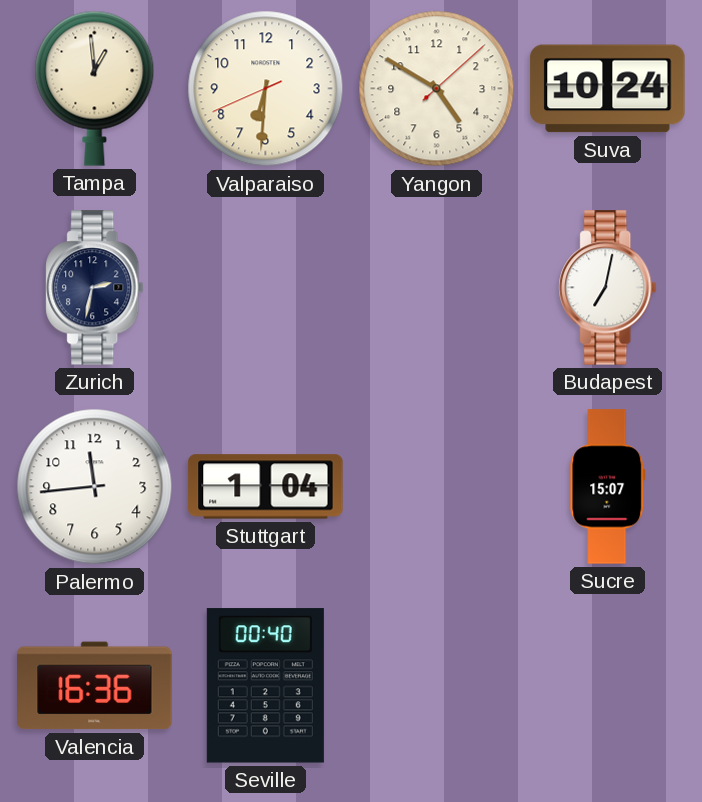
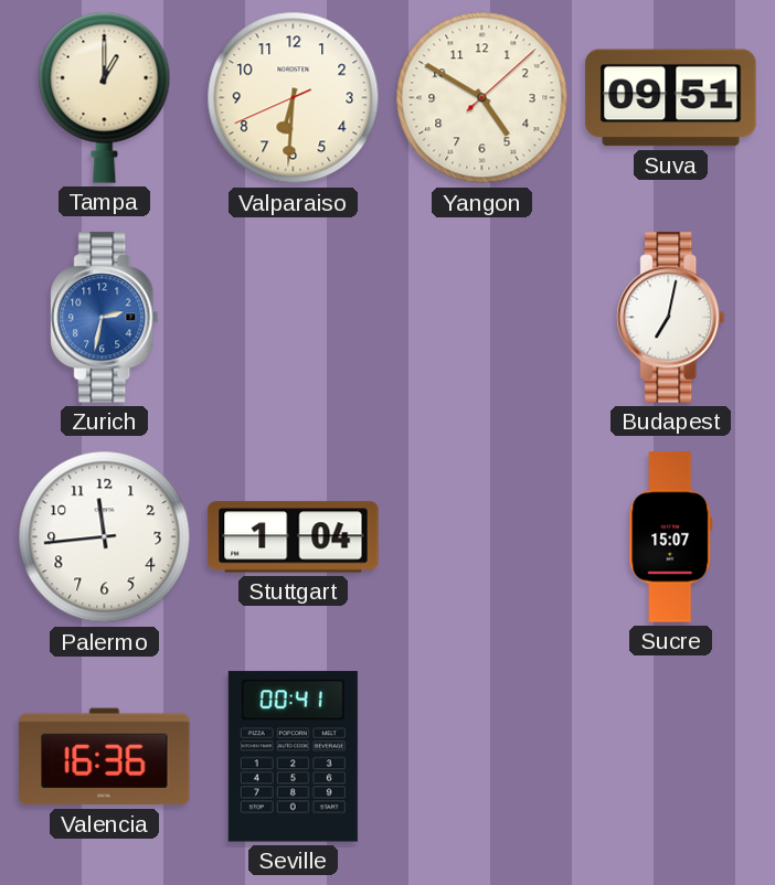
Tampa: 12:59 -> 1:00
Suva: 10:24 -> 09:51
Zurich dial: navy -> blue
Seville: 00:40 -> 00:41
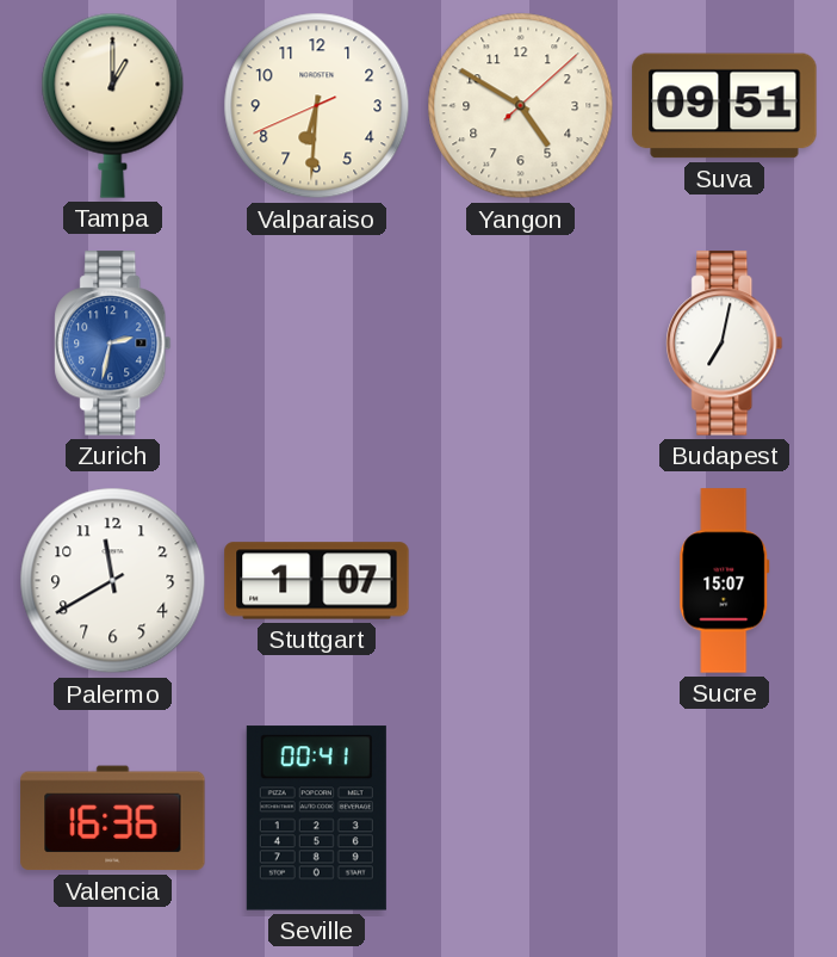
Palermo: 11:44 -> 11:40
Stuttgart: 1:04 -> 1:07
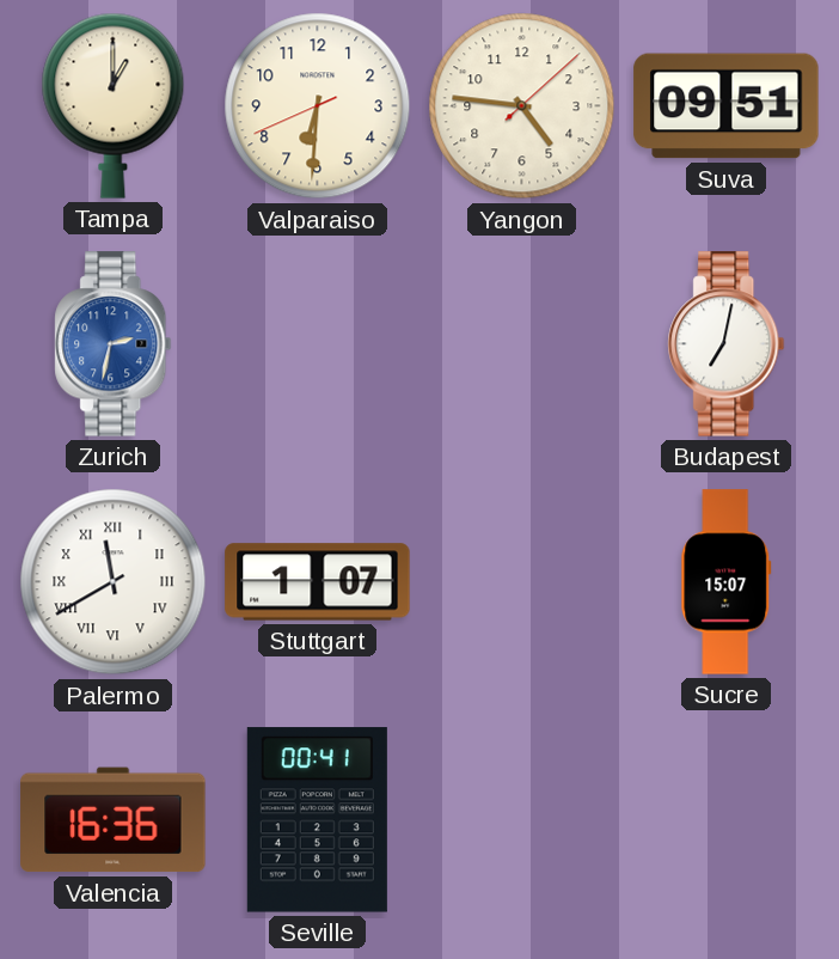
Yangon: 4:50 -> 4:46
Palermo numerals: Arabic -> Roman
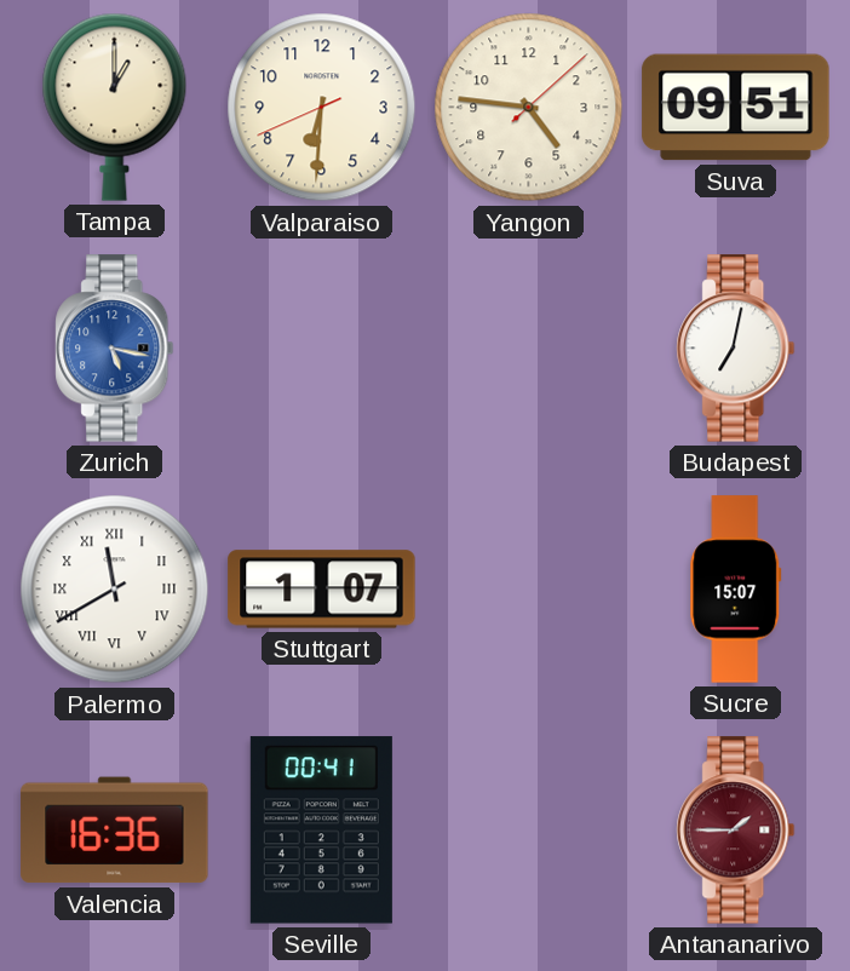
Zurich: 2:32 -> 5:17
Antananarivo: none -> 1:45
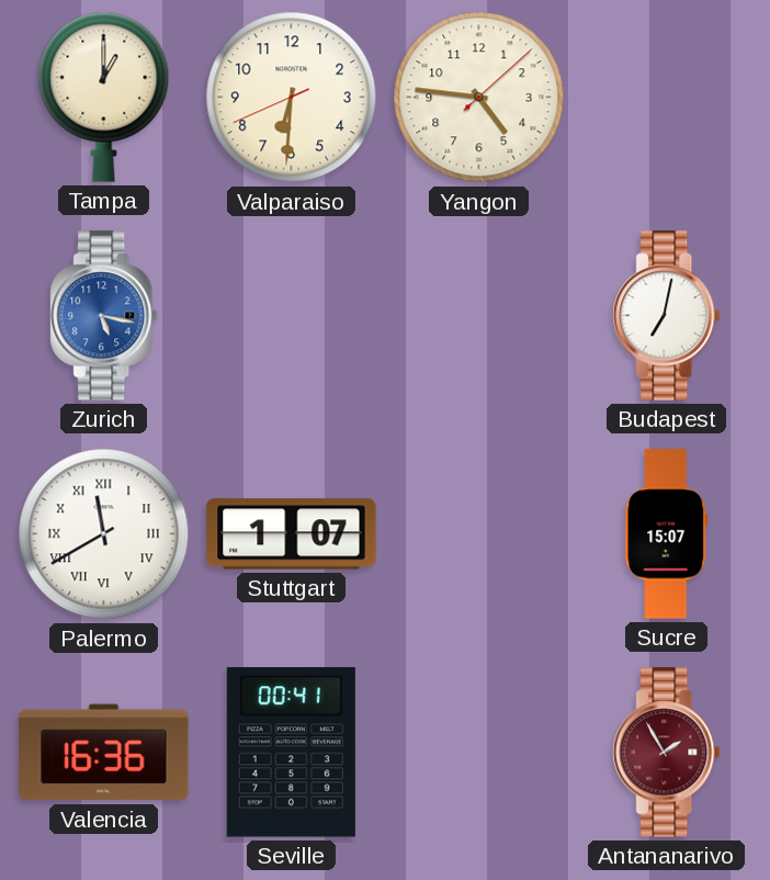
Suva: 09:51 -> none
Antananarivo: 1:45 -> 1:55
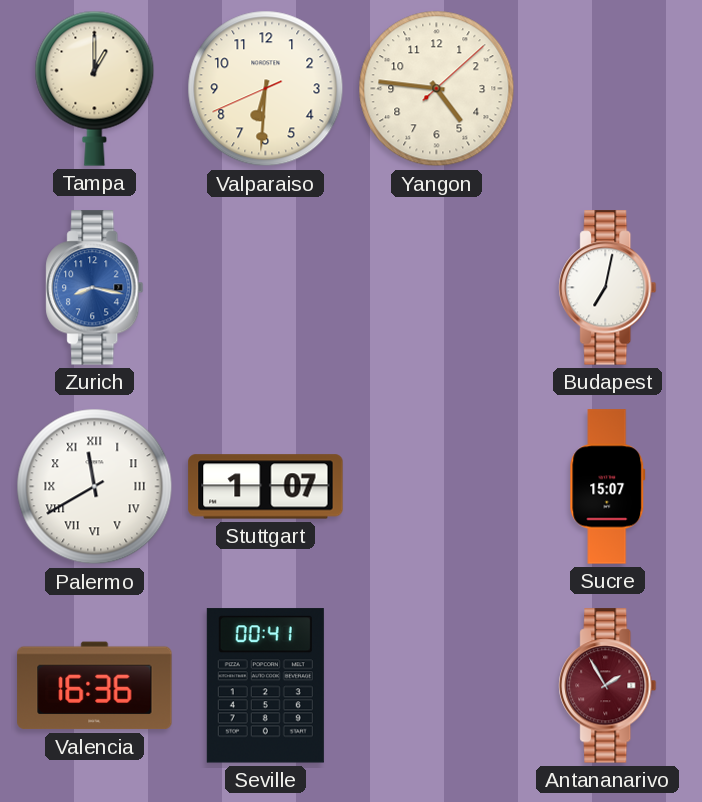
Zurich: 5:17 -> 8:17
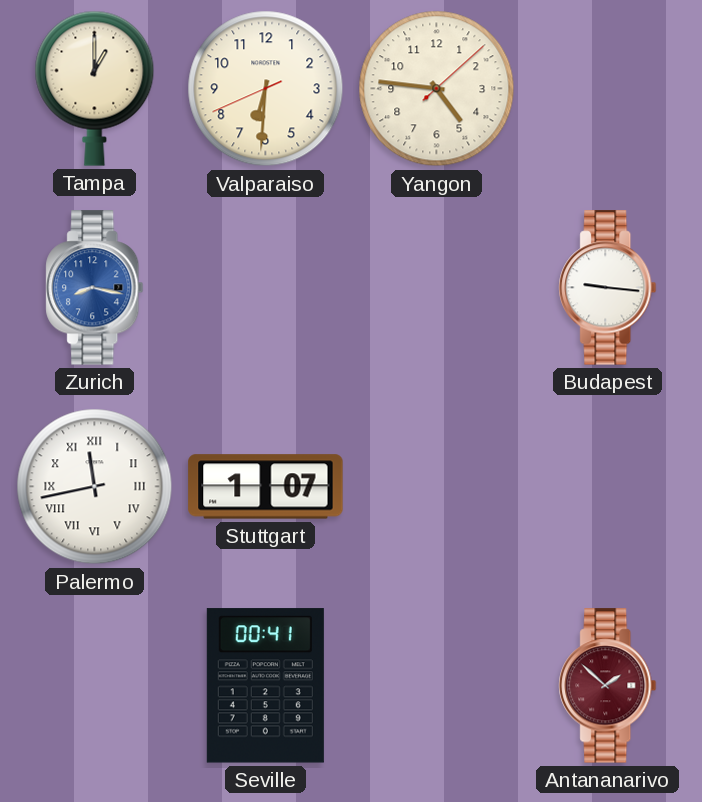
Budapest: 7:02 -> 9:16
Palermo: 11:40 -> 11:43
Sucre: 15:07 -> none
Valencia: 16:36 -> none
Antananarivo: 1:55 -> 1:52
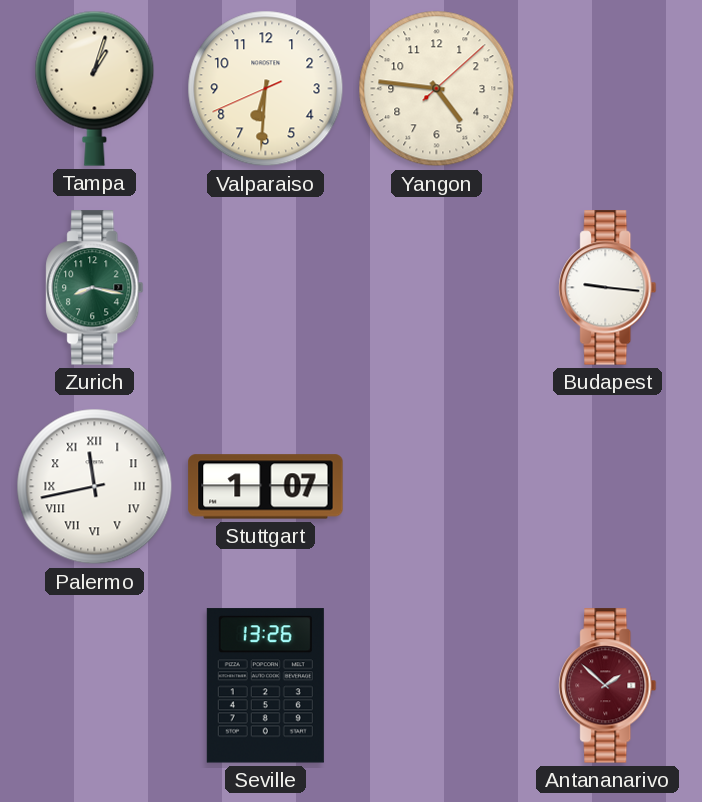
Tampa: 1:00 -> 1:03
Zurich dial: blue -> green
Seville: 00:41 -> 13:26
